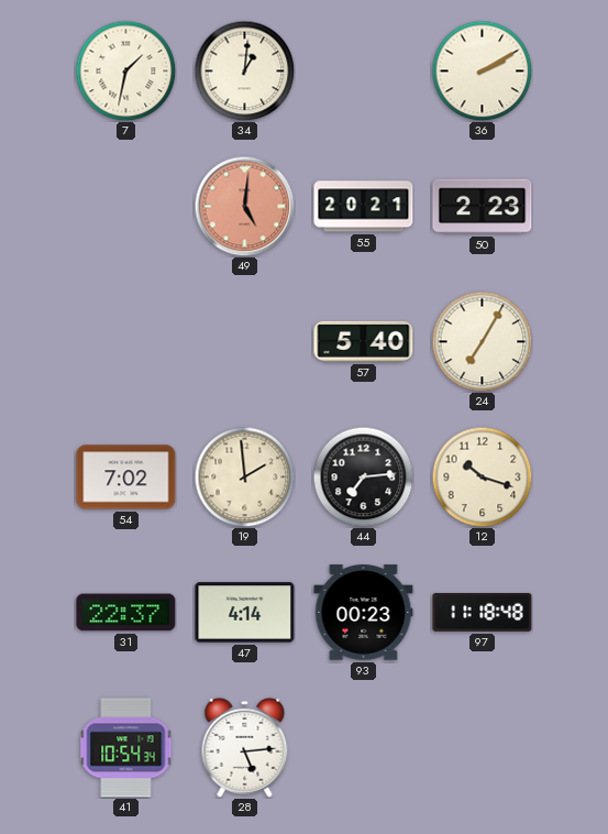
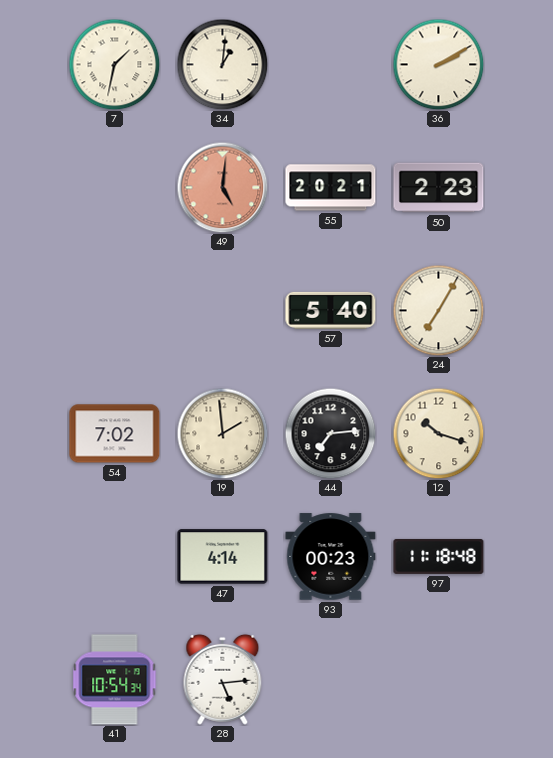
31: 22:37 -> none
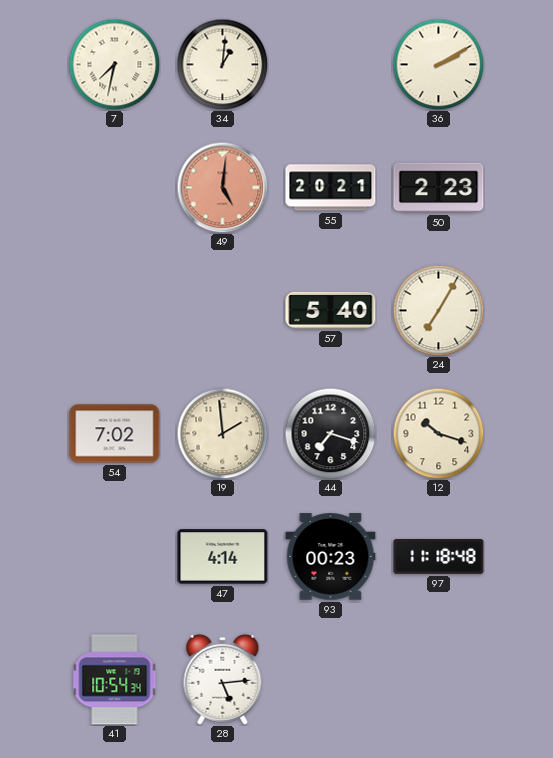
7: 1:32 -> 7:32
44: 7:14 -> 7:18
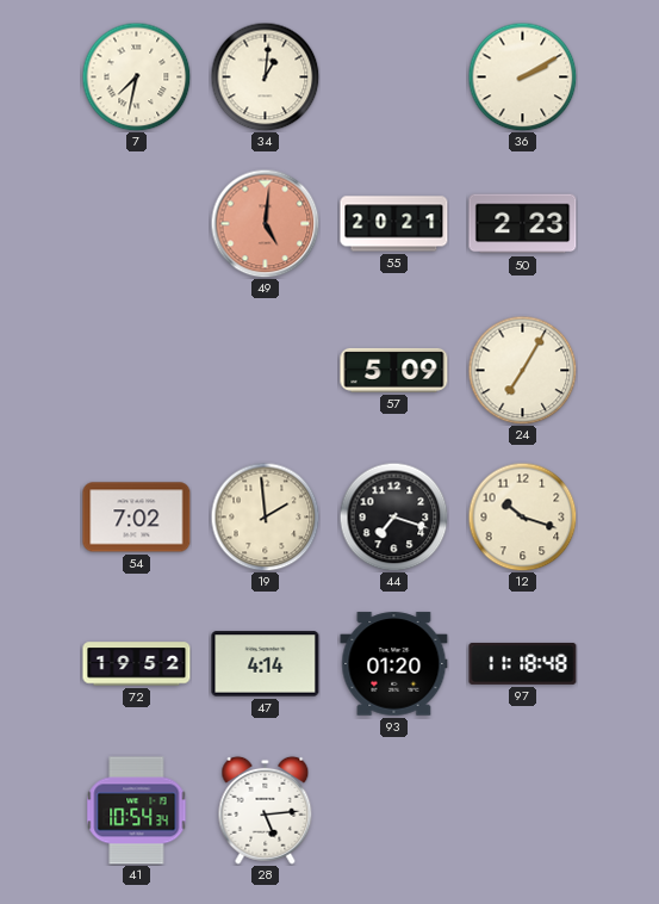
57: 5:40 -> 5:09
72: none -> 19:52
93: 00:23 -> 01:20
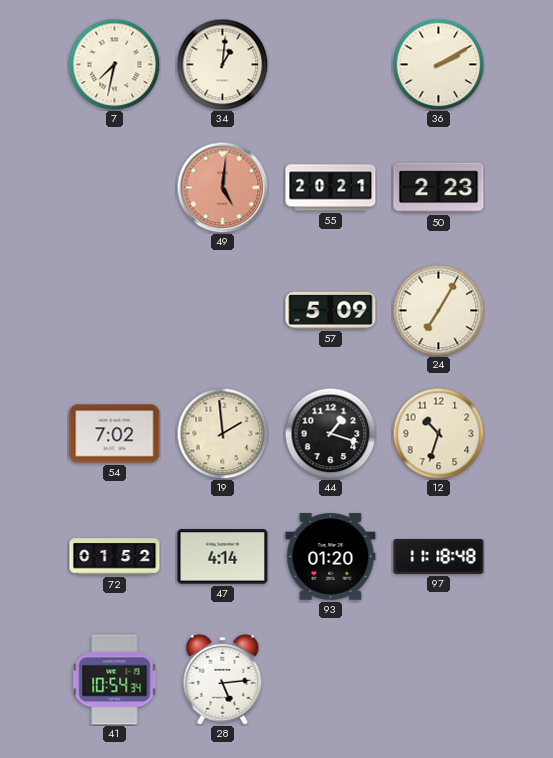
44: 7:18 -> 1:18
12: 10:18 -> 10:33
72: 19:52 -> 01:52
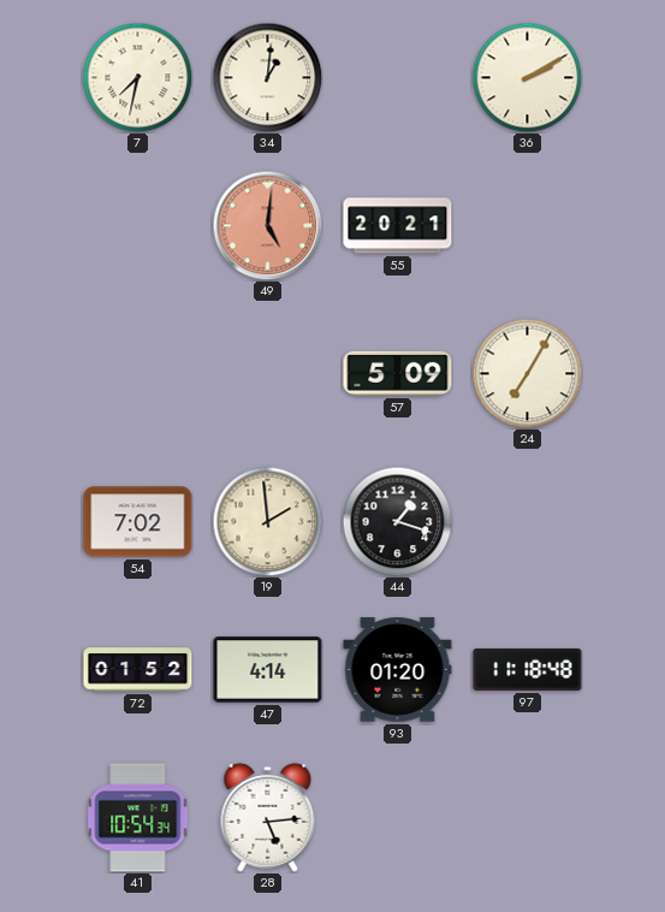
50: 2:23 -> none
12: 10:33 -> none
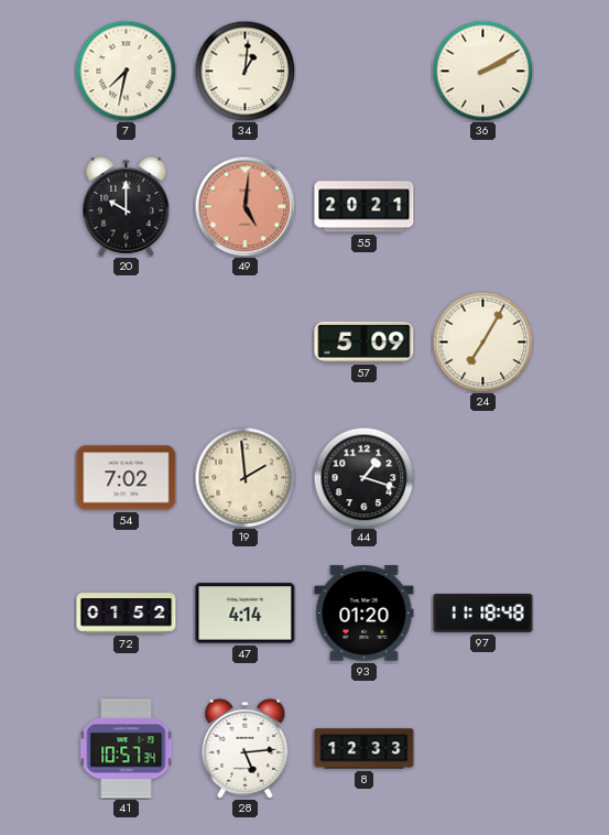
20: none -> 10:00
41: 10:54 -> 10:57
8: none -> 12:33
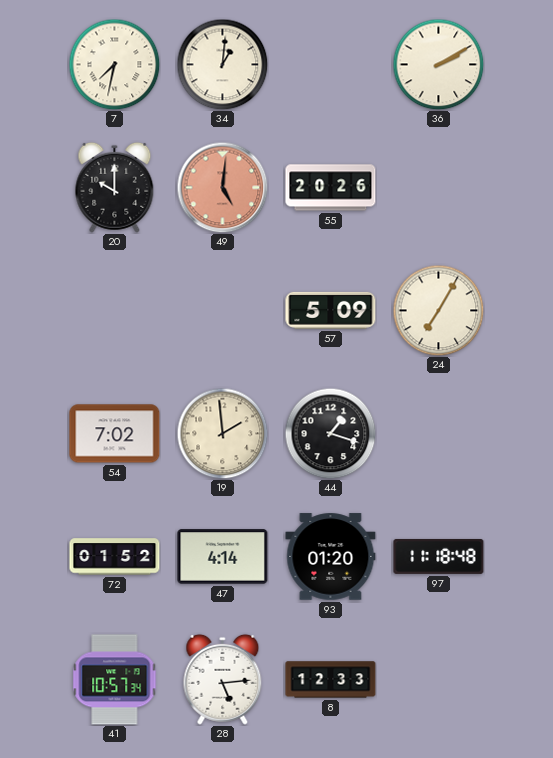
55: 20:21 -> 20:26
